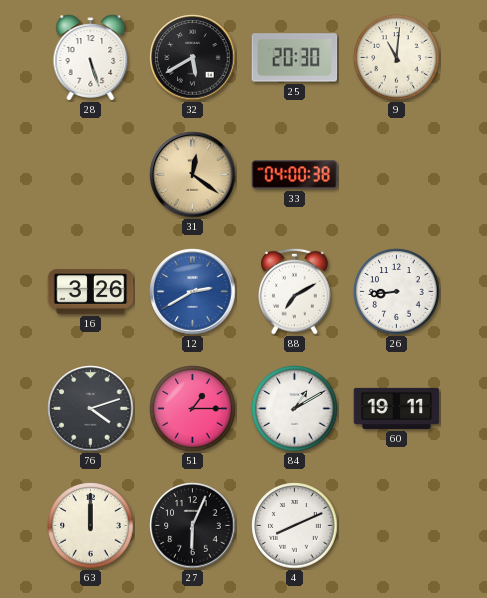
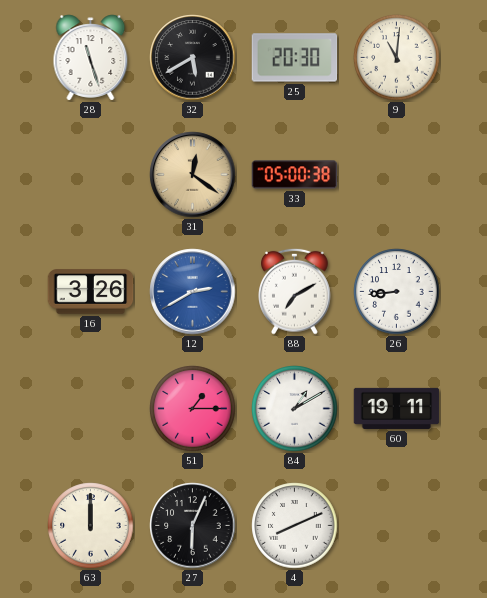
28: 5:27 -> 11:27
33: 04:00 -> 05:00
76: 4:12 -> none
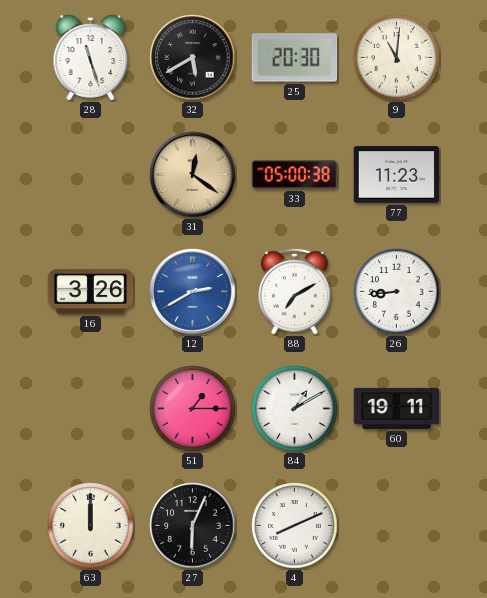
77: none -> 11:23
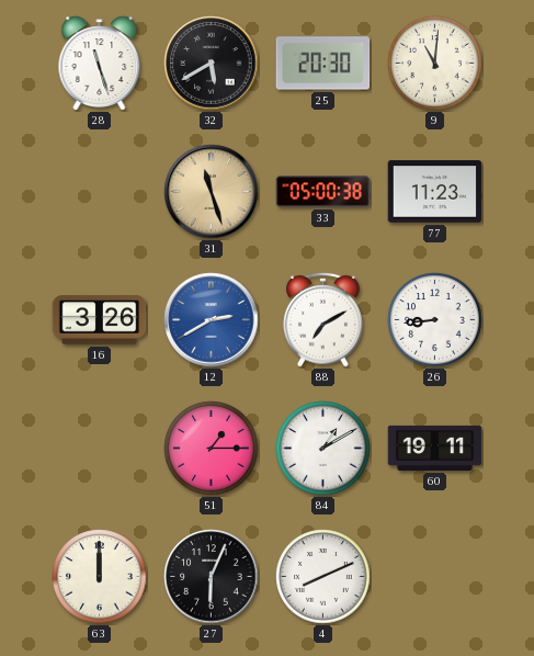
31: 12:21 -> 11:27
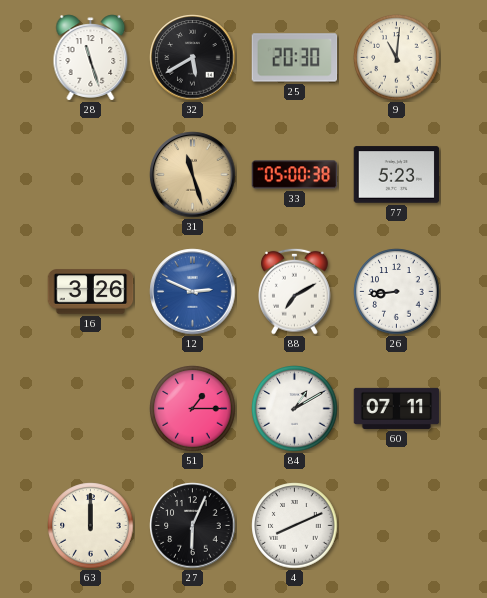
77: 11:23 -> 5:23
12: 2:40 -> 2:49
60: 19:11 -> 07:11
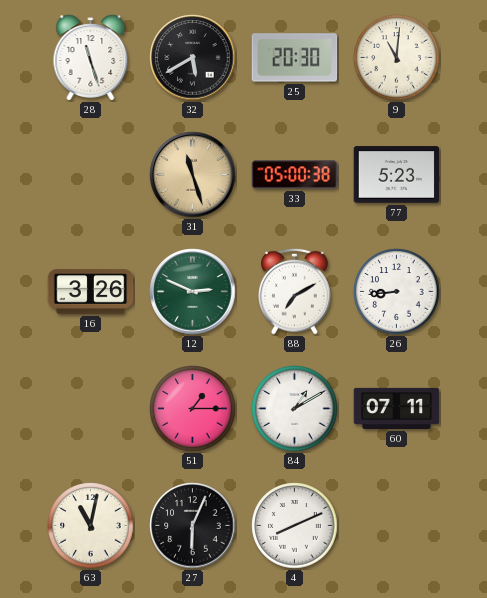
12 dial: blue -> green
63: 12:00 -> 11:02
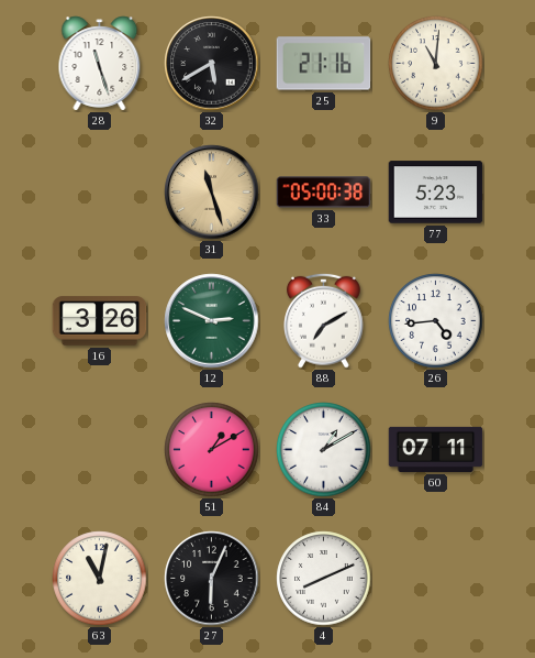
25: 20:30 -> 21:16
26: 8:44 -> 4:44
51: 1:15 -> 1:10
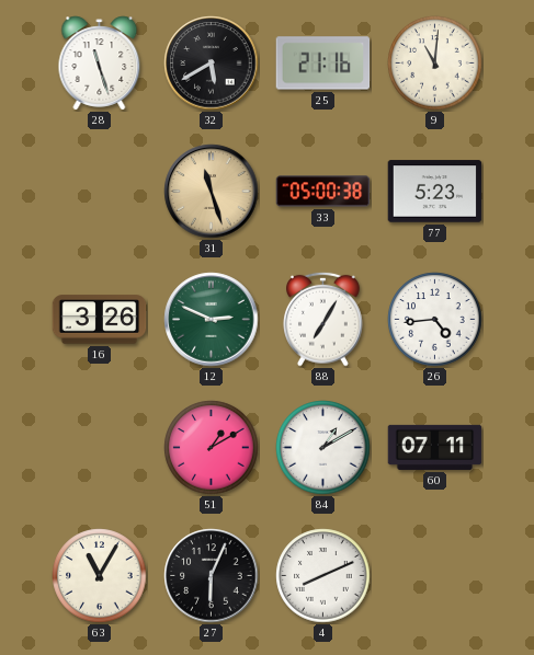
88: 7:10 -> 7:05
63: 11:02 -> 11:05
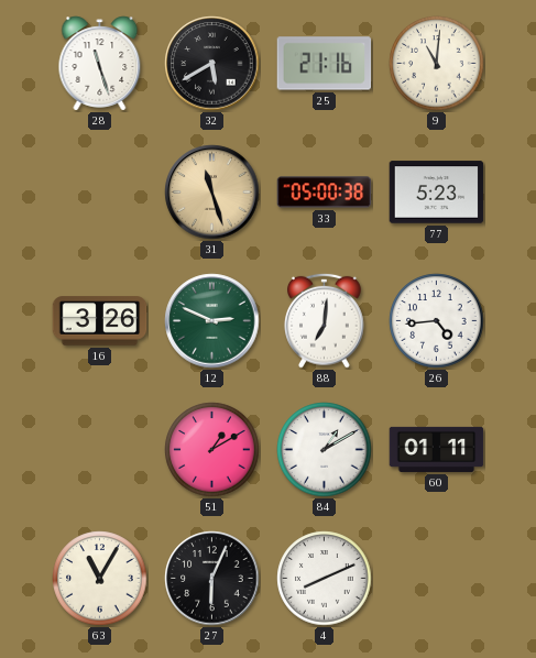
88: 7:05 -> 7:01
60: 07:11 -> 01:11
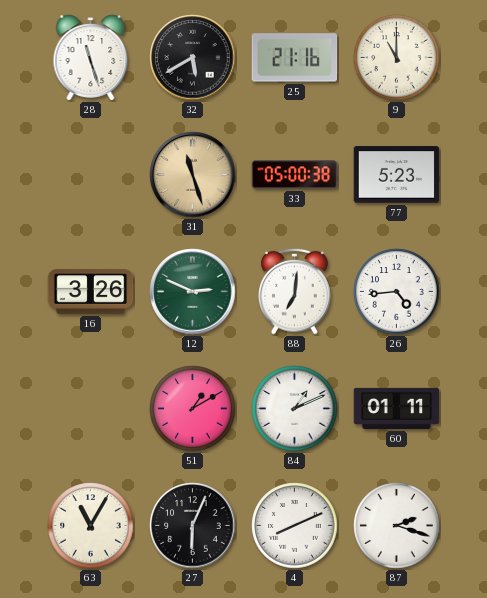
9: 11:01 -> 11:00
84: 1:10 -> 1:11
87: none -> 2:18
